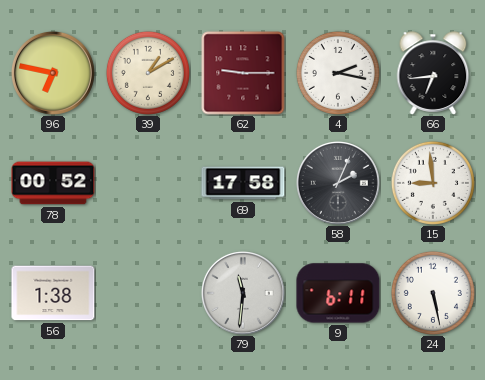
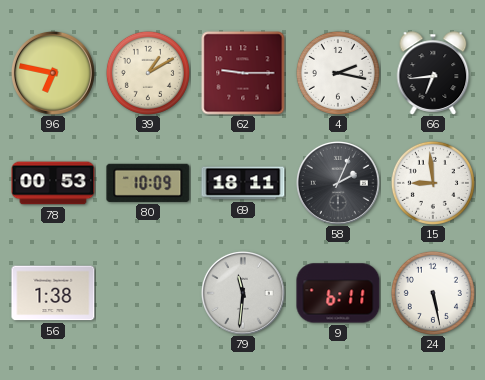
78: 00:52 -> 00:53
80: none -> 10:09
69: 17:58 -> 18:11
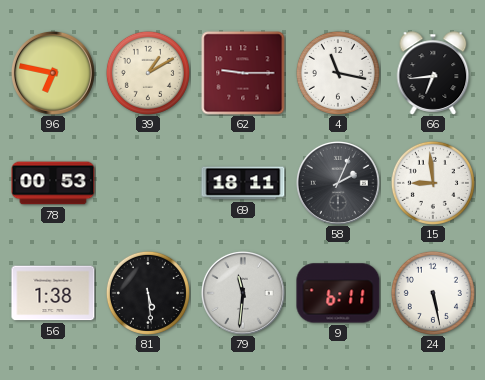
4: 2:17 -> 11:17
80: 10:09 -> none
81: none -> 5:29
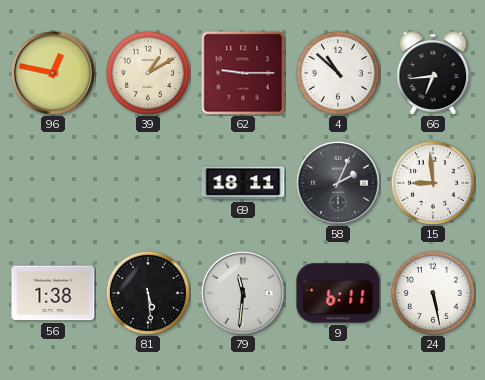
96: 6:47 -> 12:47
4: 11:17 -> 10:52
78: 00:53 -> none
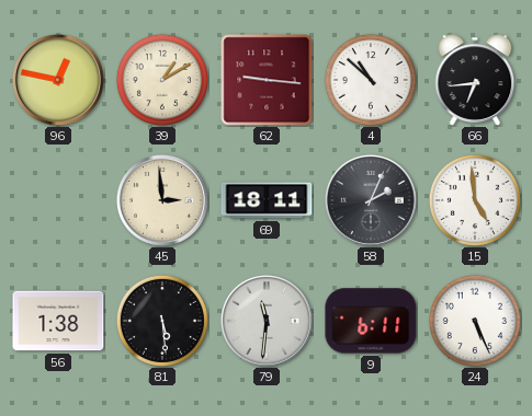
62: 9:15 -> 9:16
45: none -> 2:59
15: 8:59 -> 4:59
24: 5:28 -> 5:26
